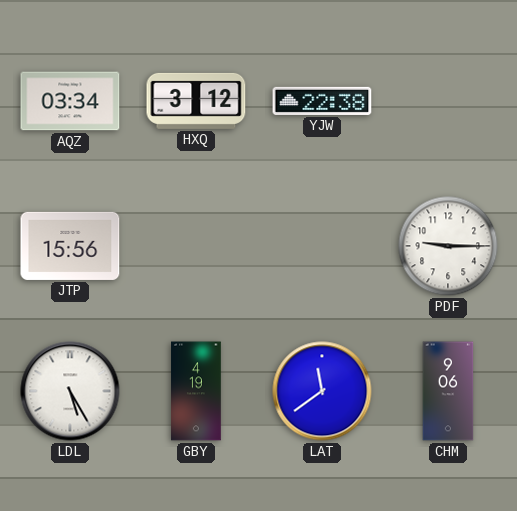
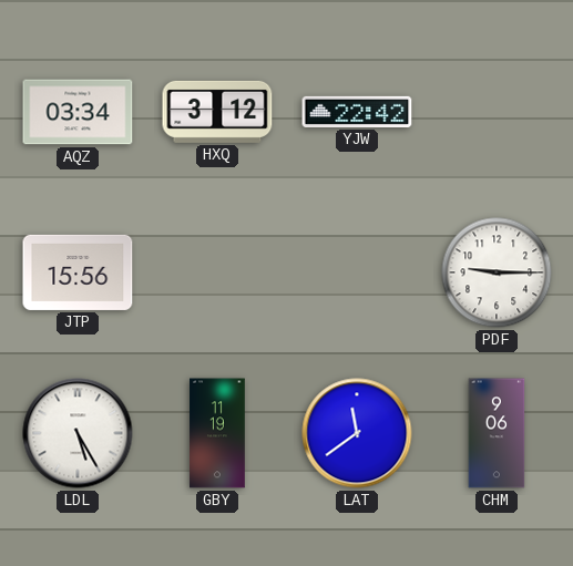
YJW: 22:38 -> 22:42
GBY: 4:19 -> 11:19
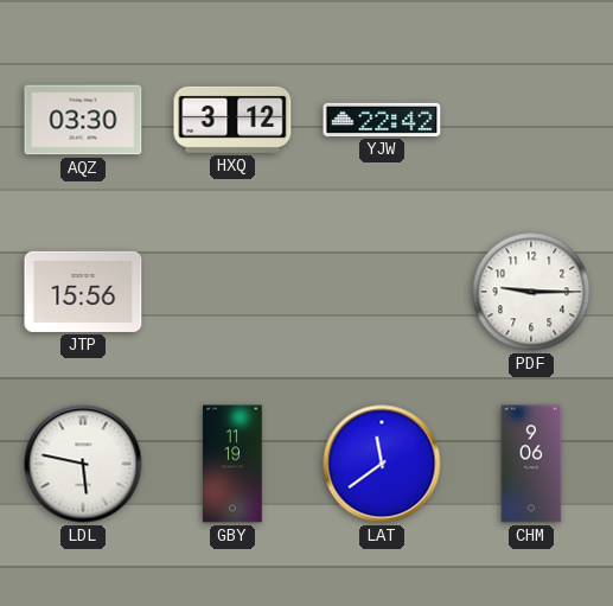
AQZ: 03:34 -> 03:30
LDL: 5:25 -> 5:47
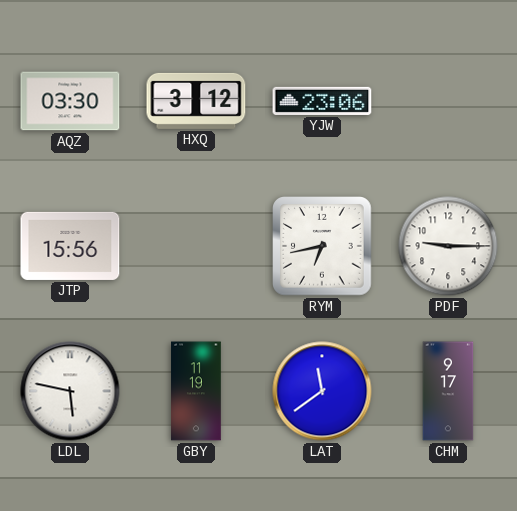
YJW: 22:42 -> 23:06
RYM: none -> 6:43
CHM: 9:06 -> 9:17
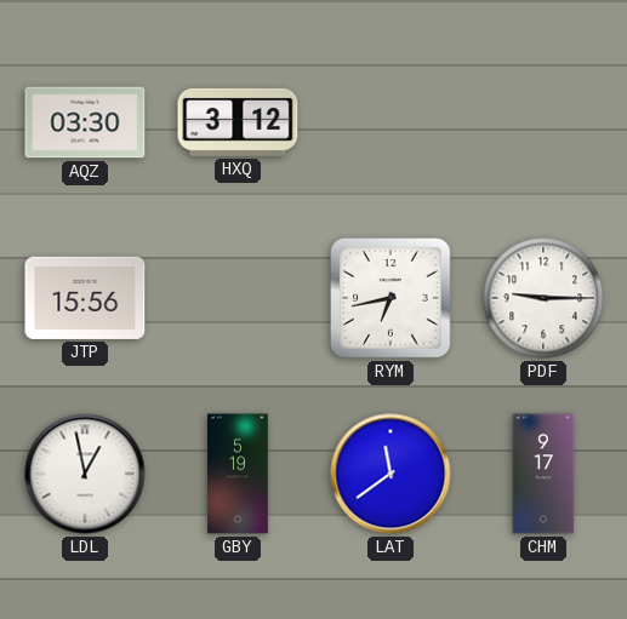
YJW: 23:06 -> none
LDL: 5:47 -> 12:58
GBY: 11:19 -> 5:19
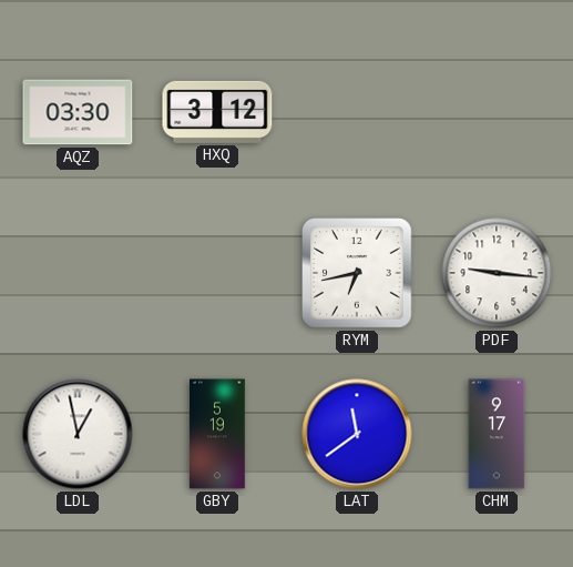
JTP: 15:56 -> none
PDF: 9:15 -> 9:16
